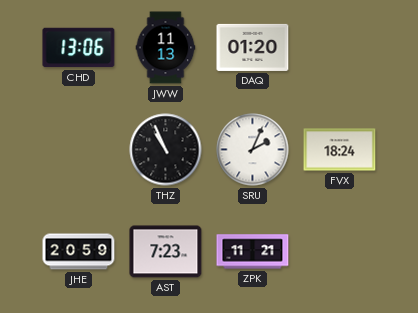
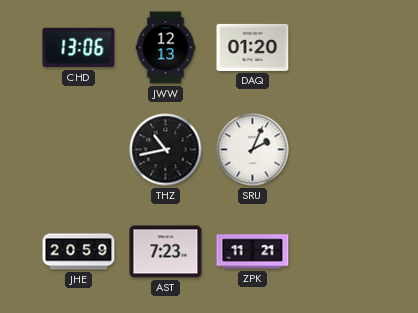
JWW: 11:13 -> 12:13
THZ: 10:56 -> 10:43
FVX: 18:24 -> none
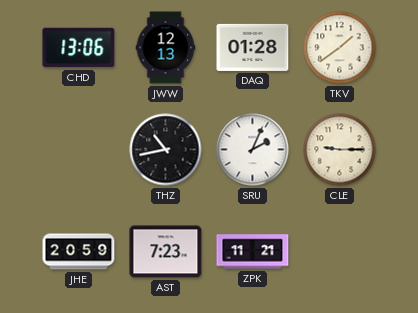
DAQ: 01:20 -> 01:28
TKV: none -> 1:39
CLE: none -> 9:15
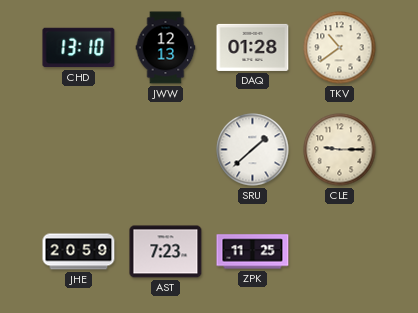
CHD: 13:06 -> 13:10
TKV: 1:39 -> 10:39
THZ: 10:43 -> none
SRU: 2:04 -> 1:38
ZPK: 11:21 -> 11:25
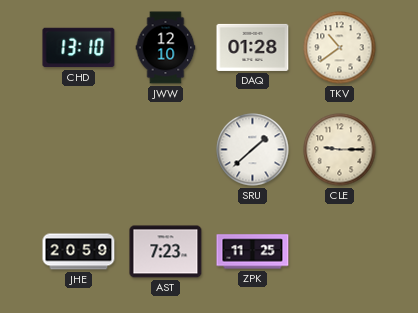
JWW: 12:13 -> 12:10
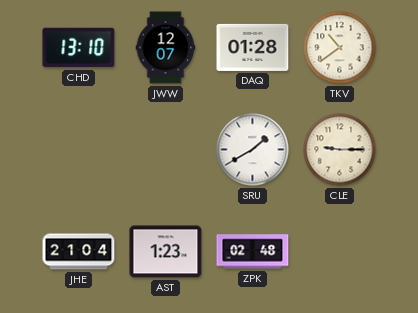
JWW: 12:10 -> 12:07
SRU: 1:38 -> 1:40
JHE: 20:59 -> 21:04
AST: 7:23 -> 1:23
ZPK: 11:25 -> 02:48
